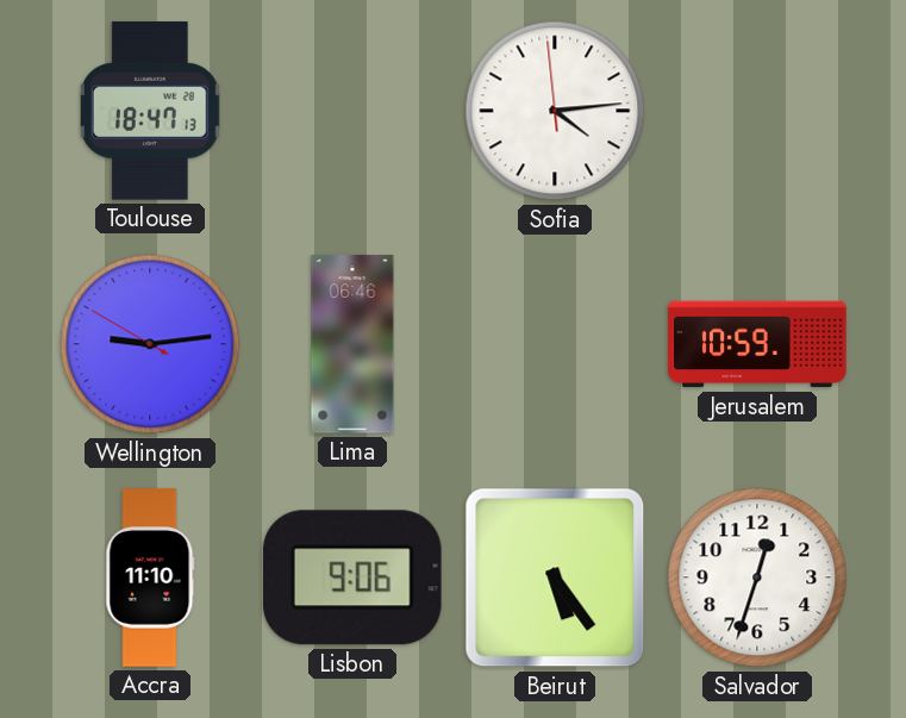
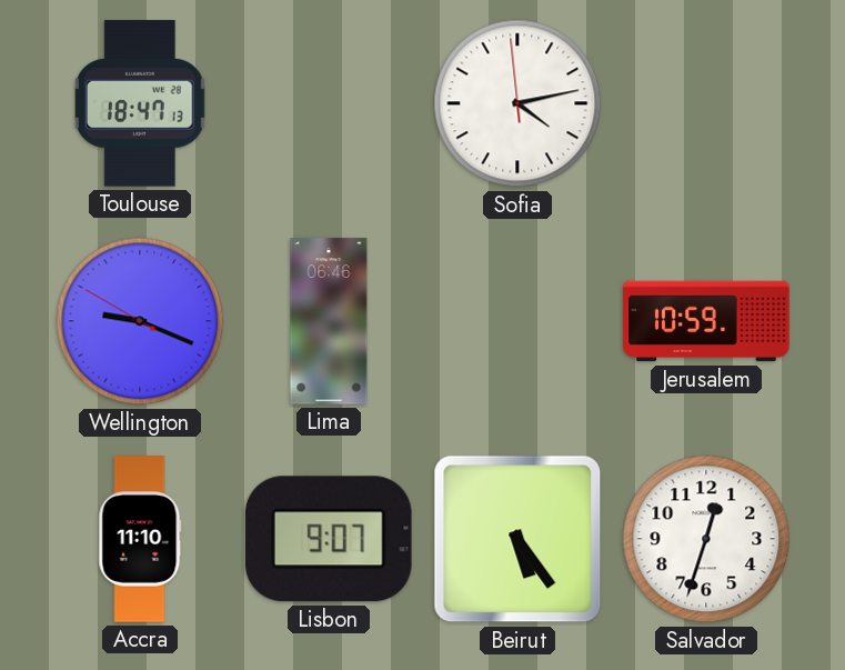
Sofia: 4:13 -> 4:12
Wellington: 9:13 -> 9:18
Lisbon: 9:06 -> 9:07
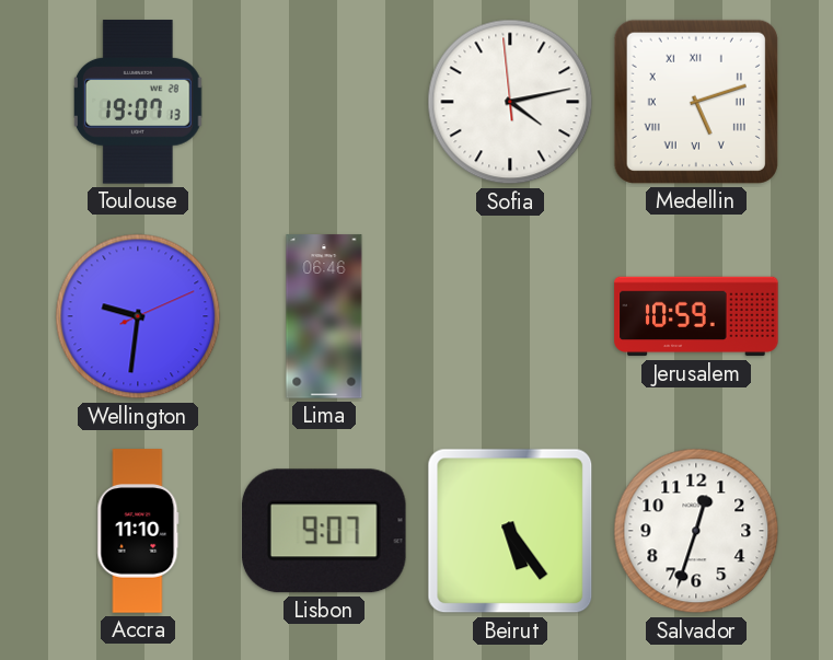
Toulouse: 18:47 -> 19:07
Medellin: none -> 5:12
Wellington: 9:18 -> 9:31
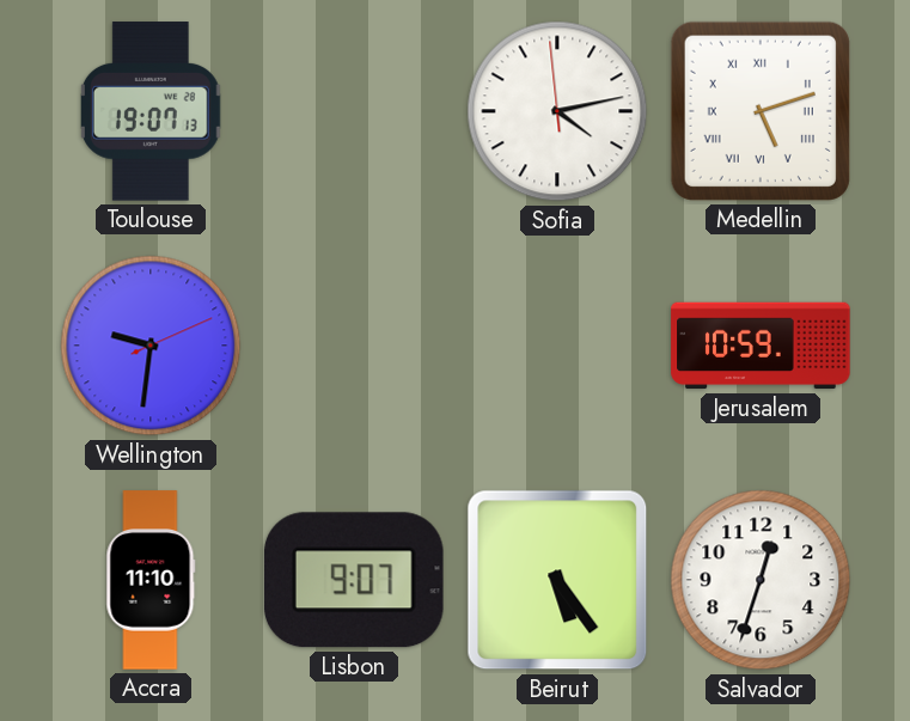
Lima: 06:46 -> none
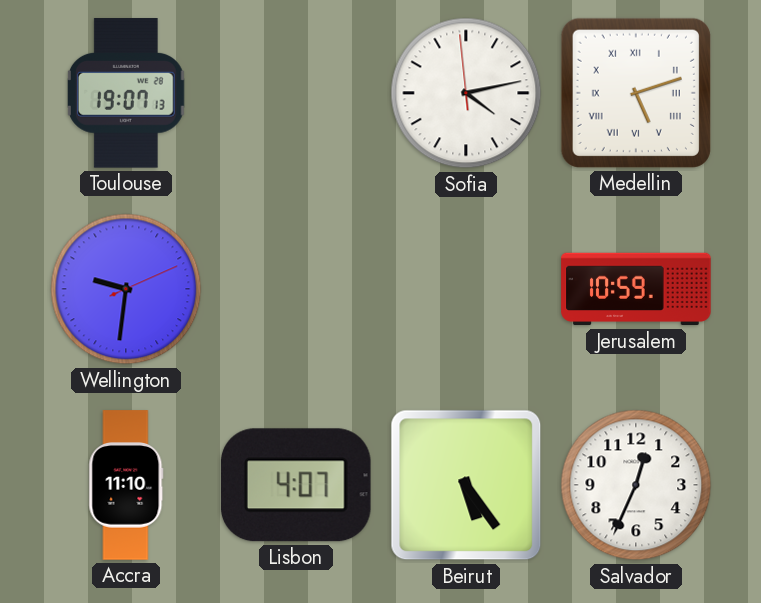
Lisbon: 9:07 -> 4:07
Salvador: 12:33 -> 12:34
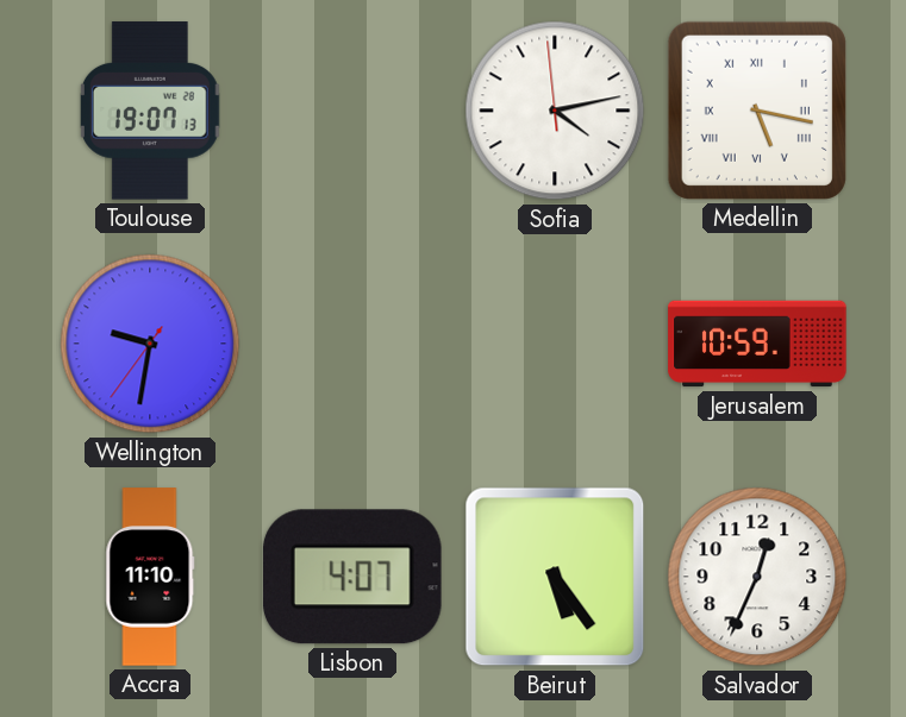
Medellin: 5:12 -> 5:17
Wellington: 9:31:11 -> 9:31:36
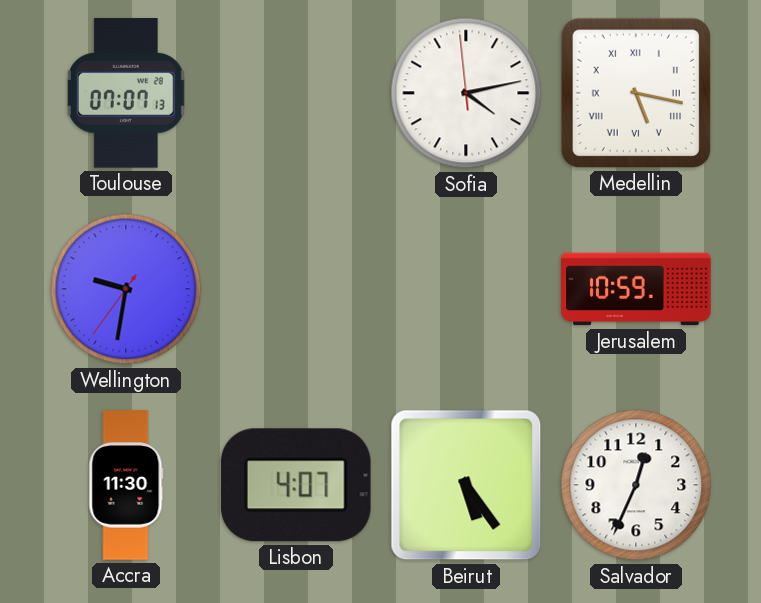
Toulouse: 19:07 -> 07:07
Accra: 11:10 -> 11:30
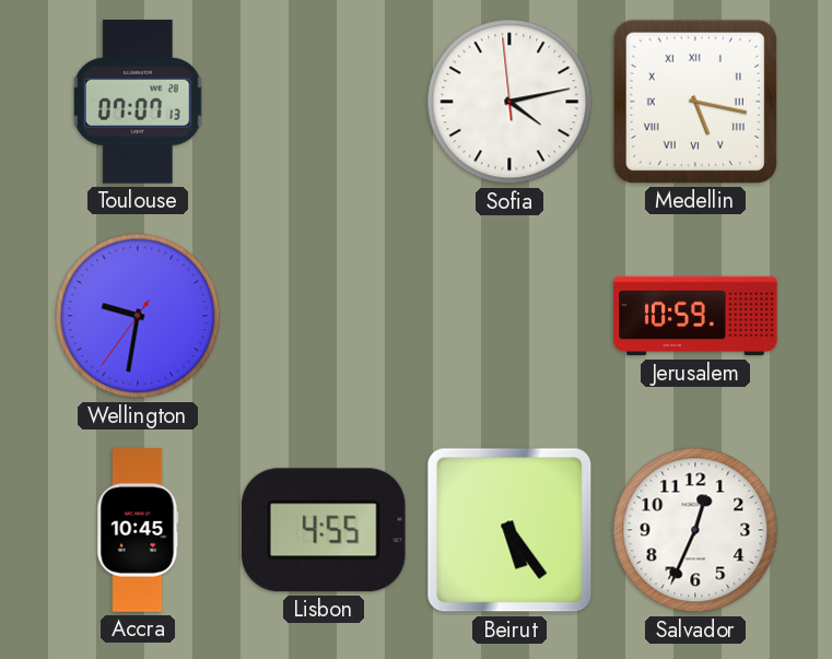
Accra: 11:30 -> 10:45
Lisbon: 4:07 -> 4:55
